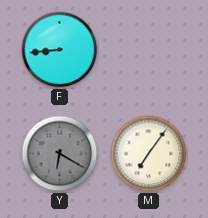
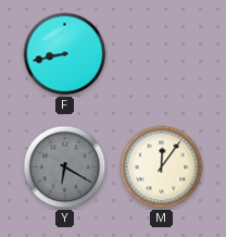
F: 8:44 -> 8:43
M: 7:06 -> 12:06
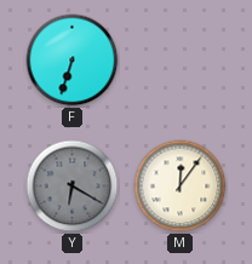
F: 8:43 -> 6:33
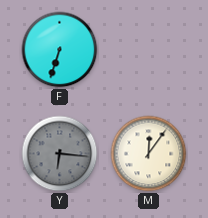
Y: 6:20 -> 6:16
